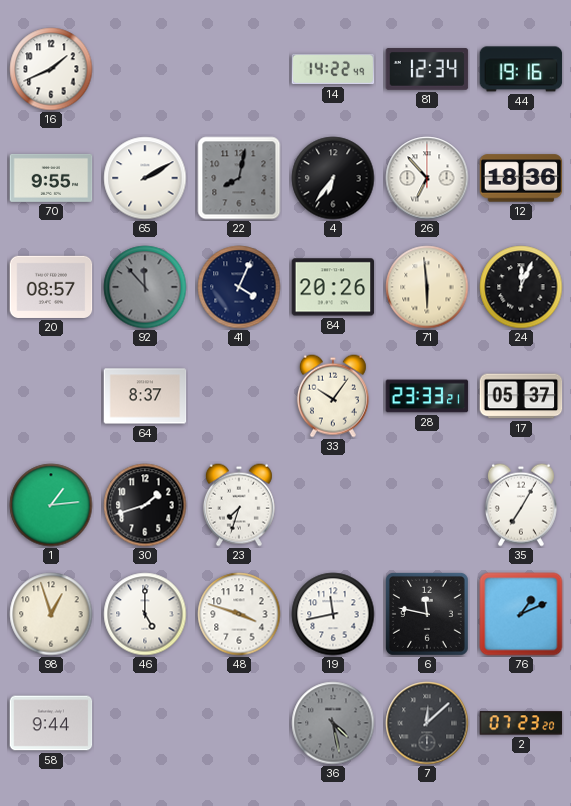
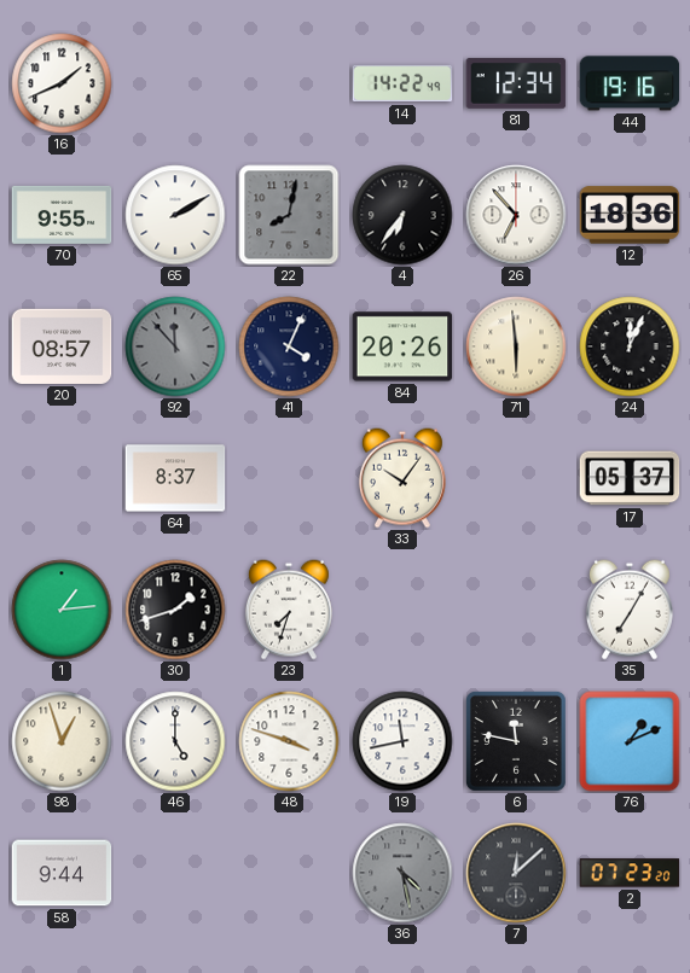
28: 23:33 -> none
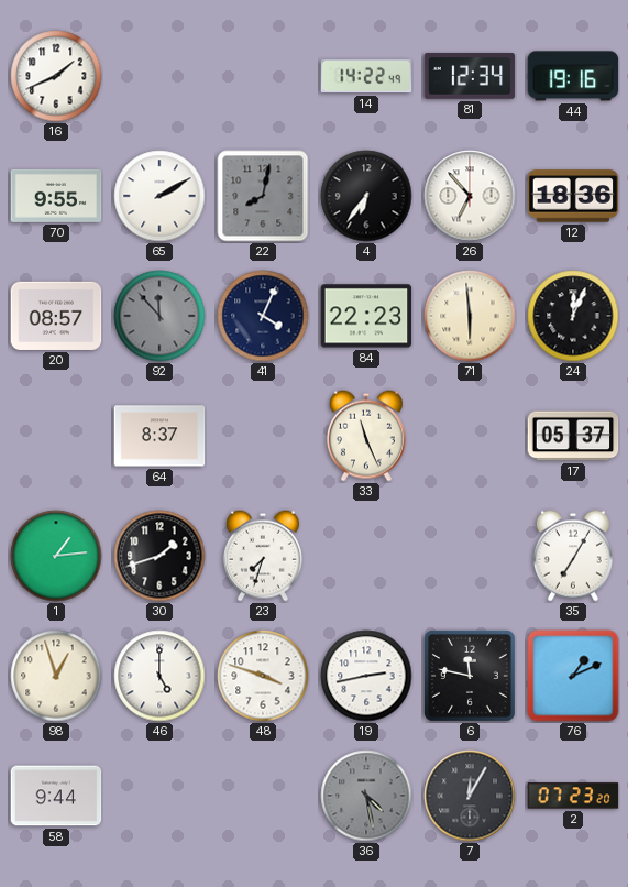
84: 20:26 -> 22:23
33: 10:06 -> 11:26
19: 11:43 -> 2:43
7: 12:08 -> 12:05
